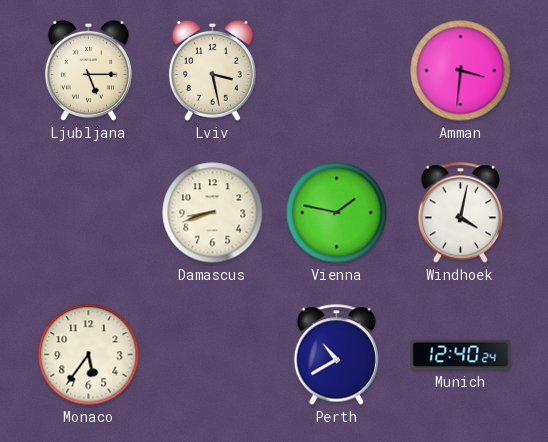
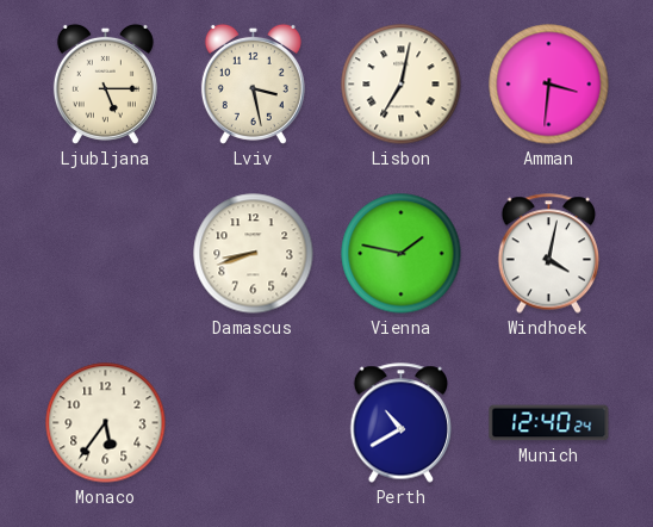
Lisbon: none -> 7:02
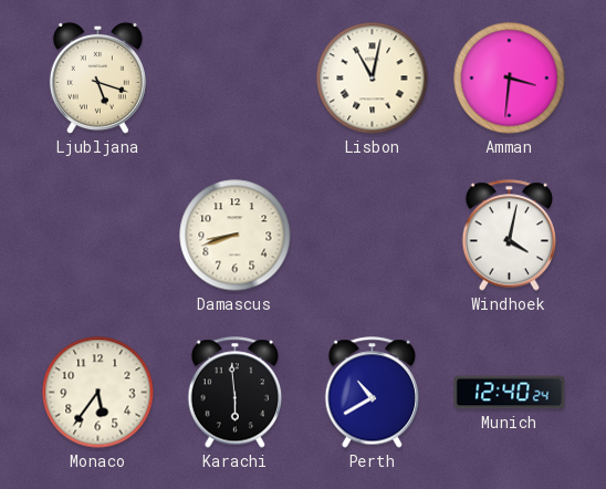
Ljubljana: 5:15 -> 5:18
Lviv: 3:28 -> none
Lisbon: 7:02 -> 11:02
Vienna: 1:47 -> none
Karachi: none -> 5:59
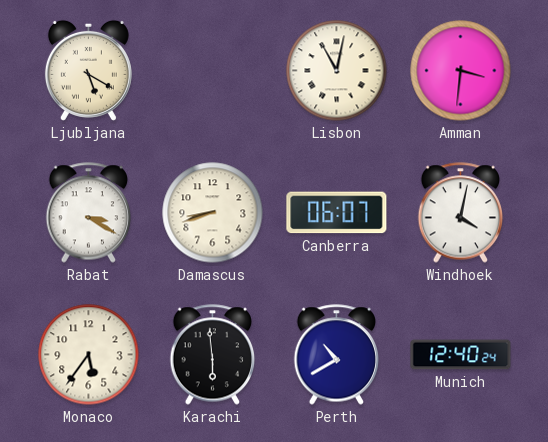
Ljubljana: 5:18 -> 5:20
Rabat: none -> 3:20
Canberra: none -> 06:07
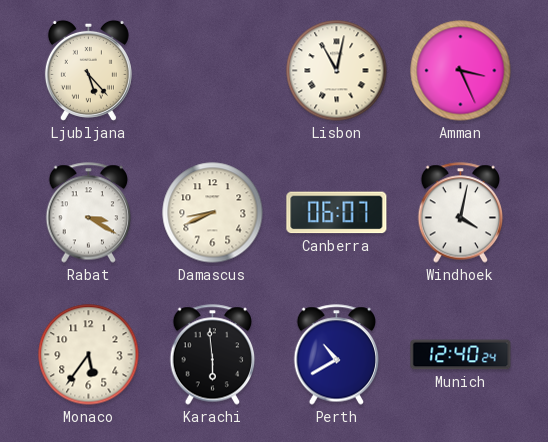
Ljubljana: 5:20 -> 5:23
Amman: 3:31 -> 3:26
Damascus: 8:42 -> 8:41
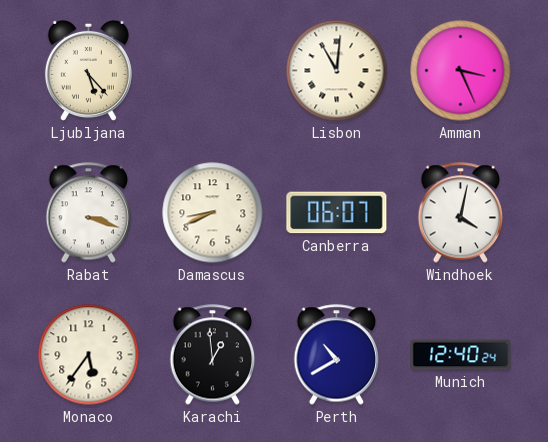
Lisbon: 11:02 -> 11:01
Rabat: 3:20 -> 3:18
Karachi: 5:59 -> 12:59
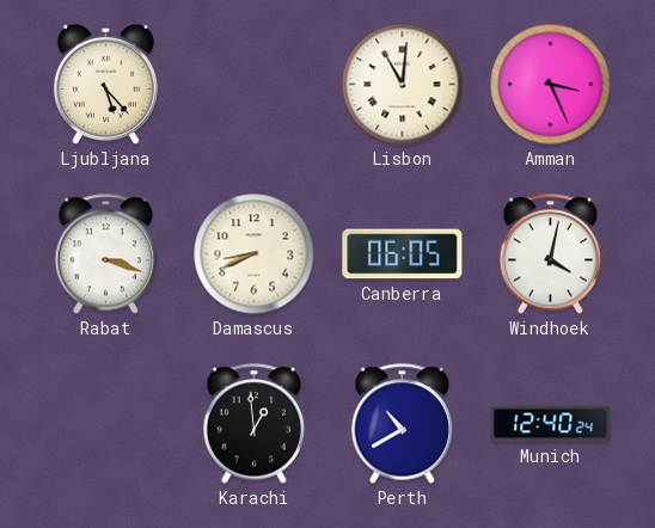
Canberra: 06:07 -> 06:05
Monaco: 5:36 -> none
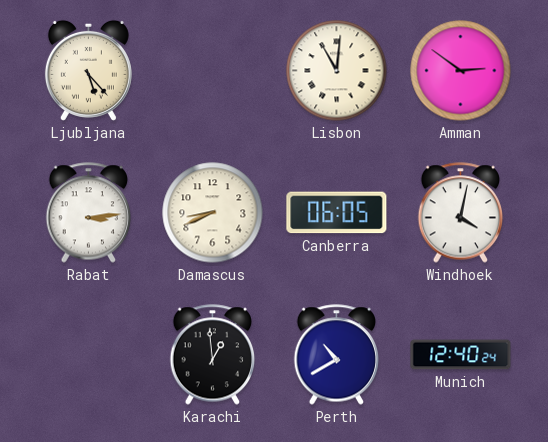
Amman: 3:26 -> 2:51
Rabat: 3:18 -> 3:14
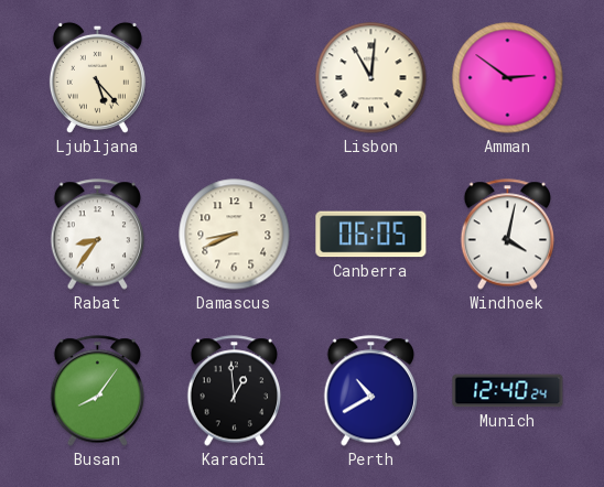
Rabat: 3:14 -> 8:36
Busan: none -> 8:06
